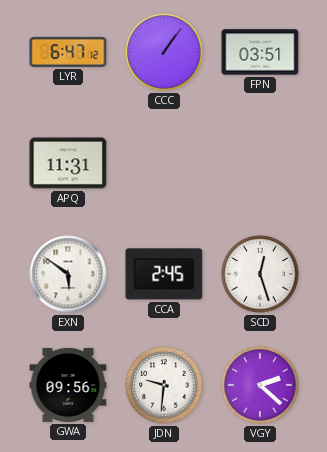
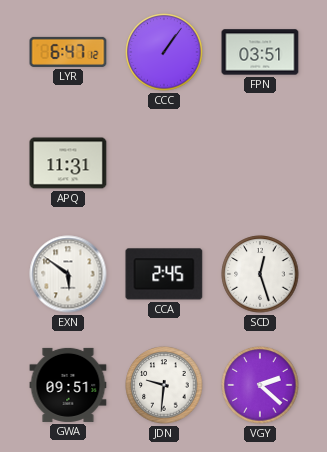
GWA: 09:56 -> 09:51
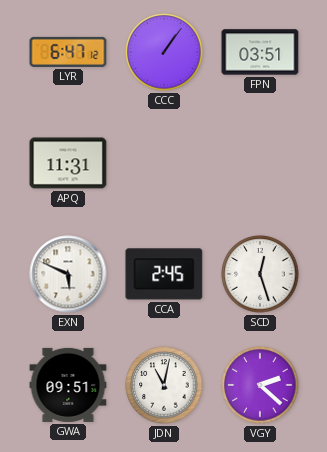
EXN: 5:51 -> 5:49
JDN: 9:31 -> 11:02
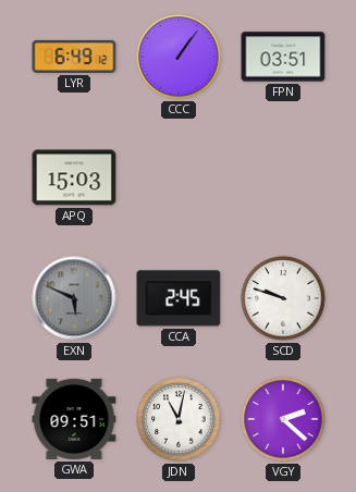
LYR: 6:47 -> 6:49
APQ: 11:31 -> 15:03
EXN dial: white -> grey
SCD: 12:27 -> 9:48
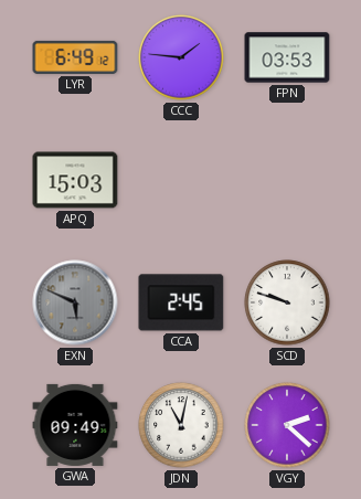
CCC: 1:06 -> 1:46
FPN: 03:51 -> 03:53
GWA: 09:51 -> 09:49
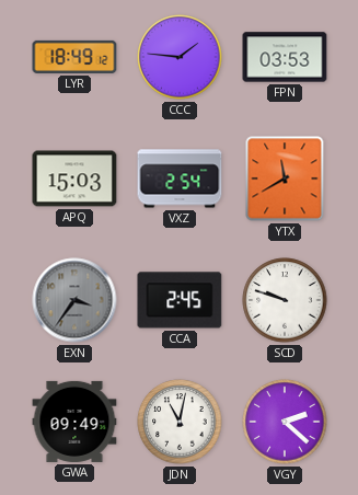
LYR: 6:49 -> 18:49
VXZ: none -> 2:54
YTX: none -> 11:40
EXN: 5:49 -> 3:36
